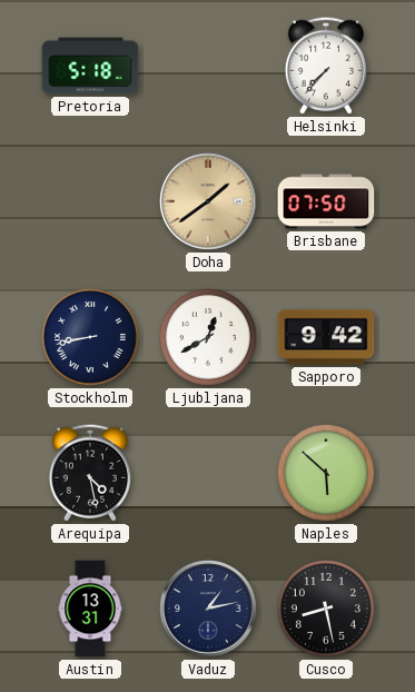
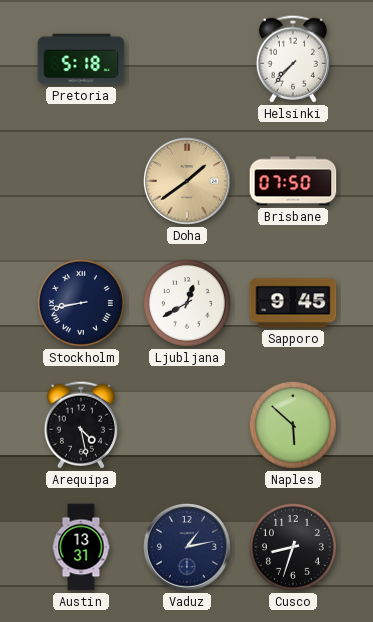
Sapporo: 9:42 -> 9:45
Cusco: 8:28 -> 8:33
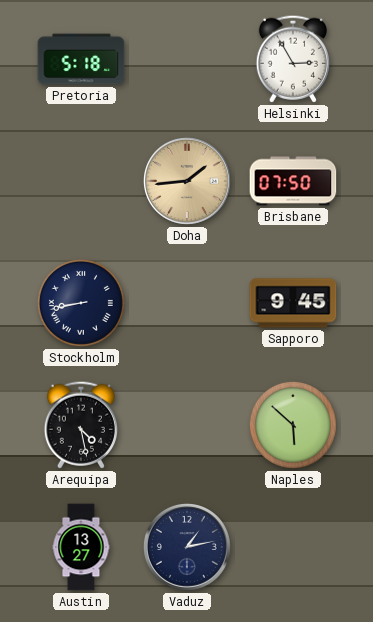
Helsinki: 7:37 -> 2:55
Doha: 1:39 -> 1:44
Ljubljana: 12:40 -> none
Austin: 13:31 -> 13:27
Cusco: 8:33 -> none
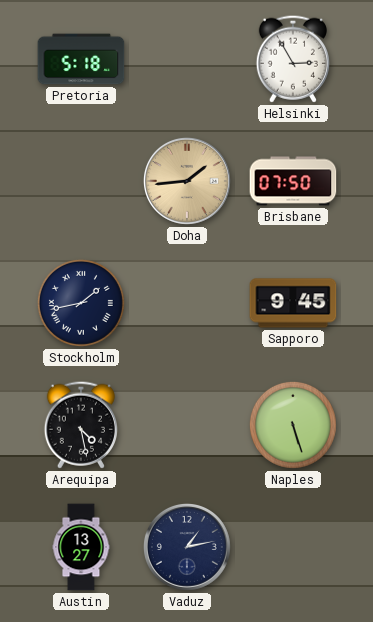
Stockholm: 8:43 -> 1:43
Naples: 5:52 -> 5:27
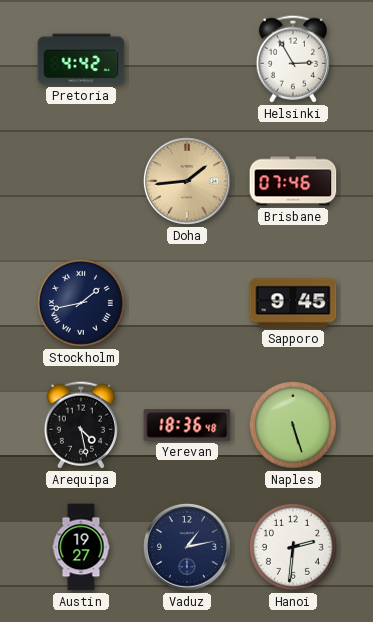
Pretoria: 5:18 -> 4:42
Brisbane: 07:50 -> 07:46
Yerevan: none -> 18:36
Austin: 13:27 -> 19:27
Hanoi: none -> 2:31
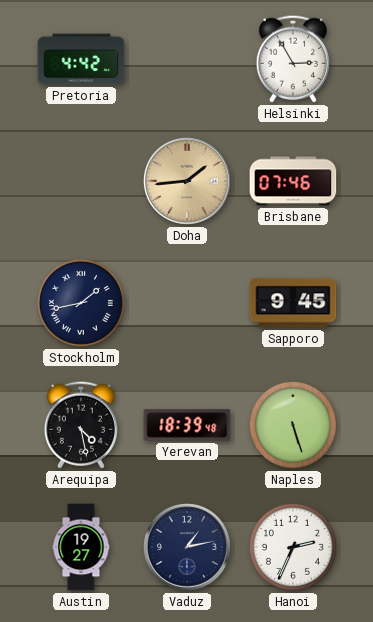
Yerevan: 18:36 -> 18:39
Hanoi: 2:31 -> 2:34
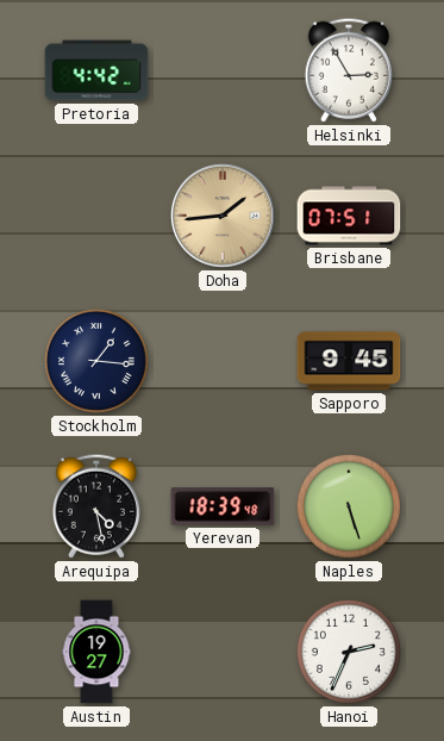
Brisbane: 07:46 -> 07:51
Stockholm: 1:43 -> 1:16
Vaduz: 1:13 -> none
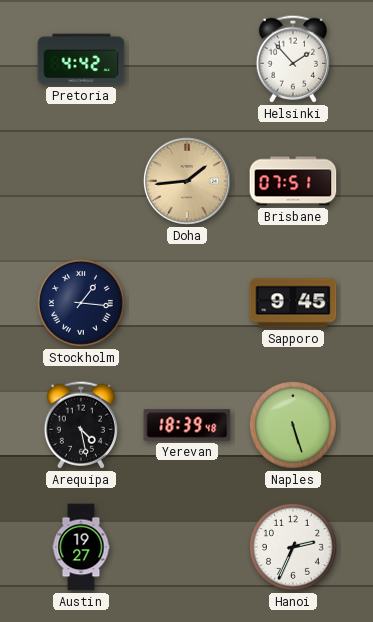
Helsinki: 2:55 -> 1:53
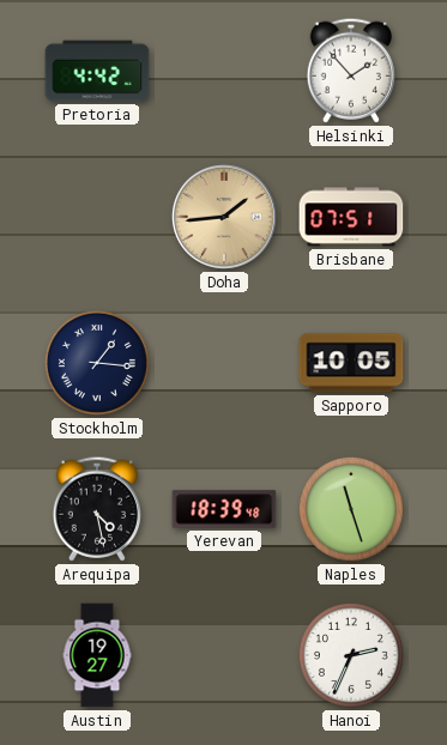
Sapporo: 9:45 -> 10:05
Naples: 5:27 -> 11:27
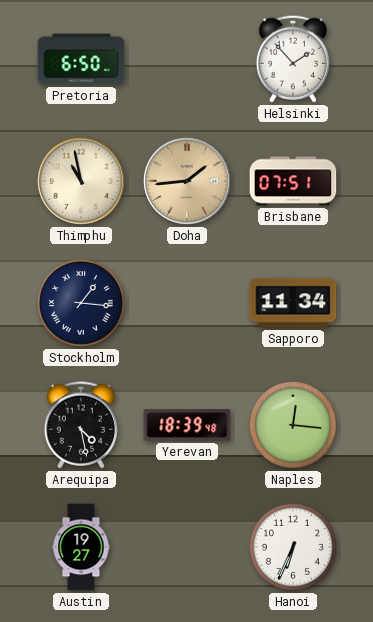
Pretoria: 4:42 -> 6:50
Thimphu: none -> 10:58
Sapporo: 10:05 -> 11:34
Naples: 11:27 -> 12:16
Hanoi: 2:34 -> 6:34
